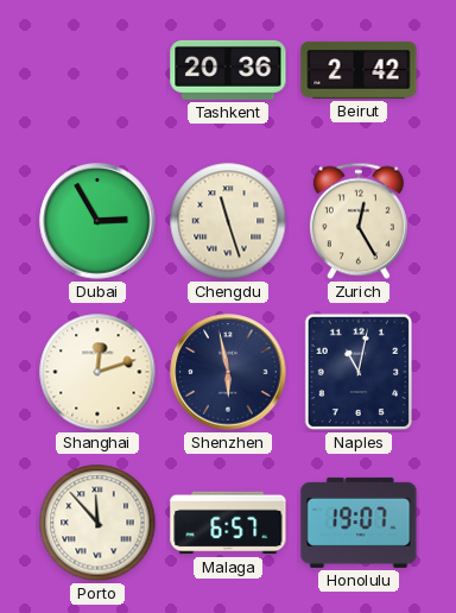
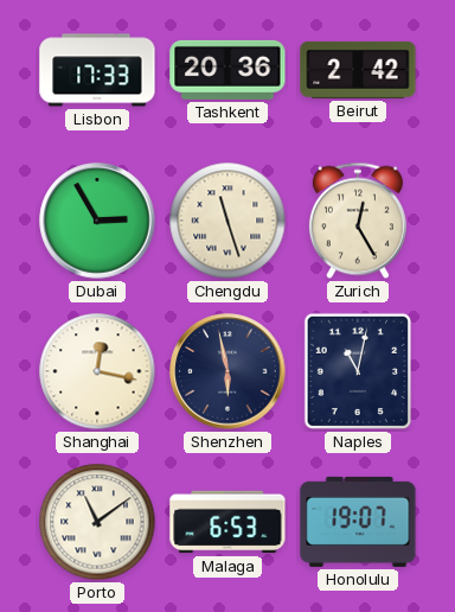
Lisbon: none -> 17:33
Shanghai: 12:12 -> 12:17
Porto: 11:53 -> 11:09
Malaga: 6:57 -> 6:53
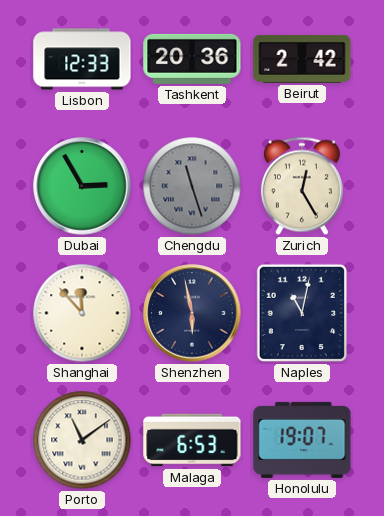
Lisbon: 17:33 -> 12:33
Chengdu dial: cream -> grey
Shanghai: 12:17 -> 11:53
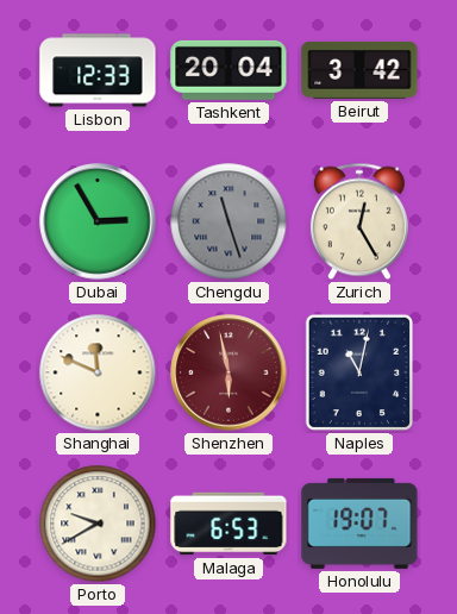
Tashkent: 20:36 -> 20:04
Beirut: 2:42 -> 3:42
Shanghai: 11:53 -> 11:49
Shenzhen dial: navy -> burgundy
Porto: 11:09 -> 9:40
